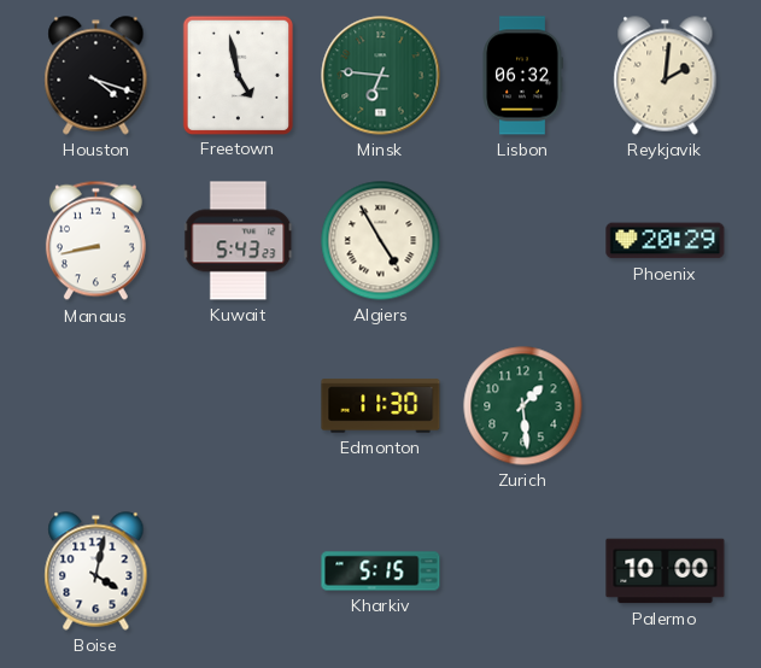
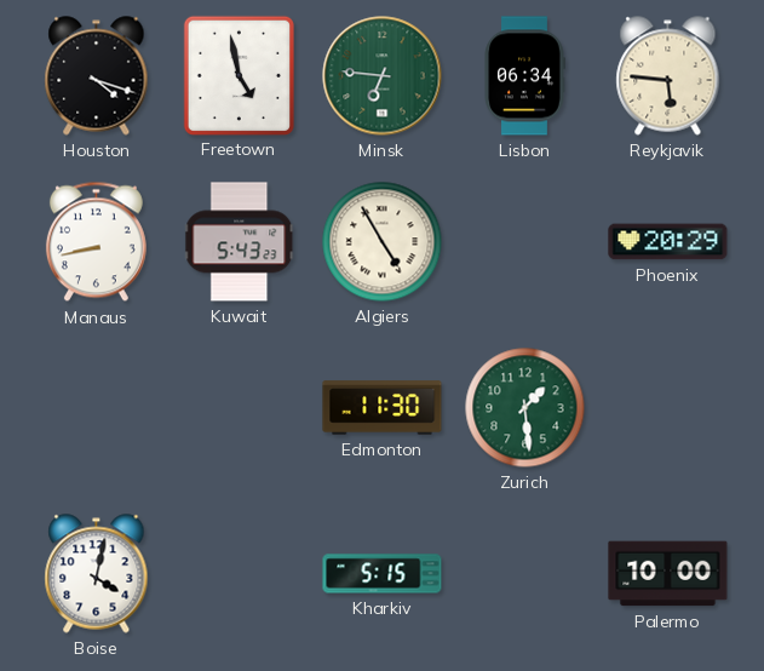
Lisbon: 06:32 -> 06:34
Reykjavik: 2:01 -> 5:46
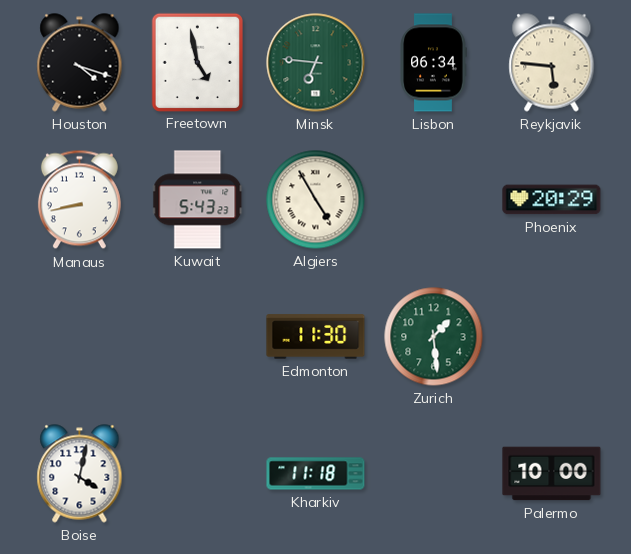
Kharkiv: 5:15 -> 11:18
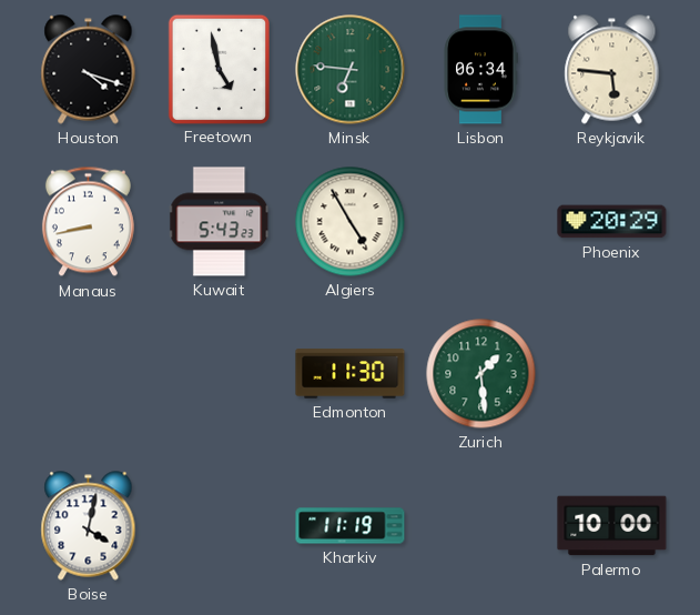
Kharkiv: 11:18 -> 11:19
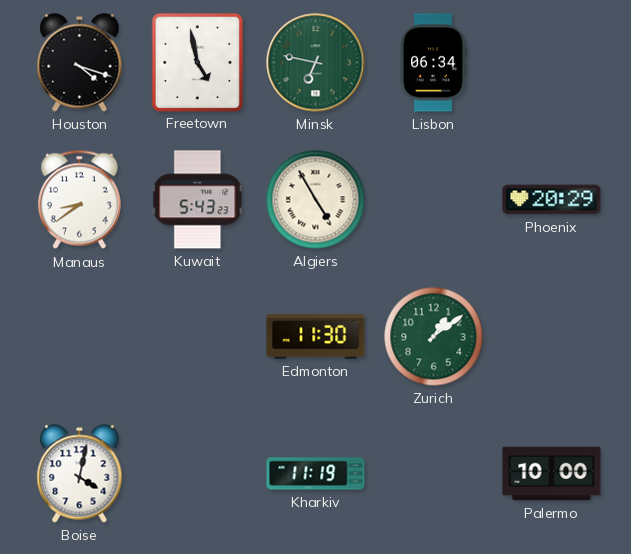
Minsk: 6:46 -> 6:47
Reykjavik: 5:46 -> none
Manaus: 8:43 -> 8:39
Zurich: 1:29 -> 1:09
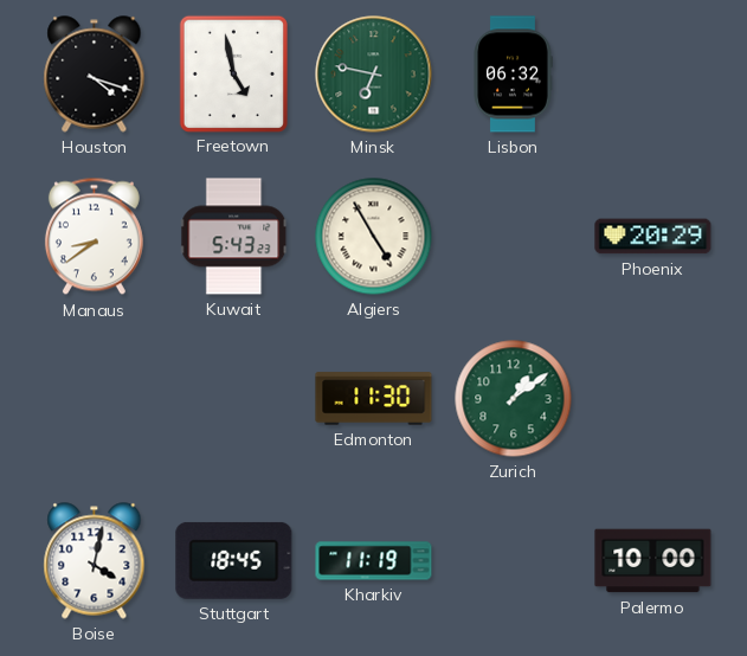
Lisbon: 06:34 -> 06:32
Stuttgart: none -> 18:45
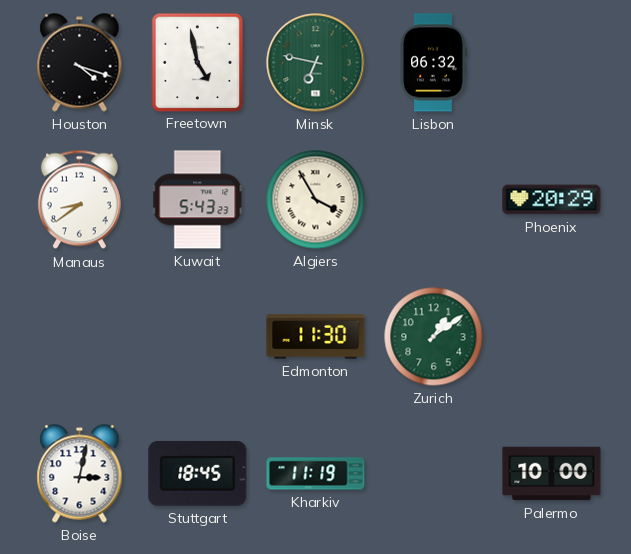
Algiers: 4:55 -> 3:55
Boise: 4:02 -> 3:02
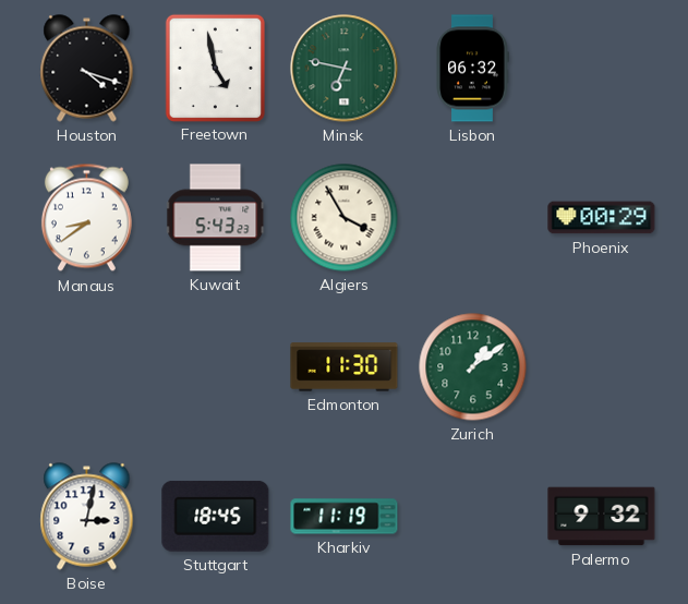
Phoenix: 20:29 -> 00:29
Palermo: 10:00 -> 9:32
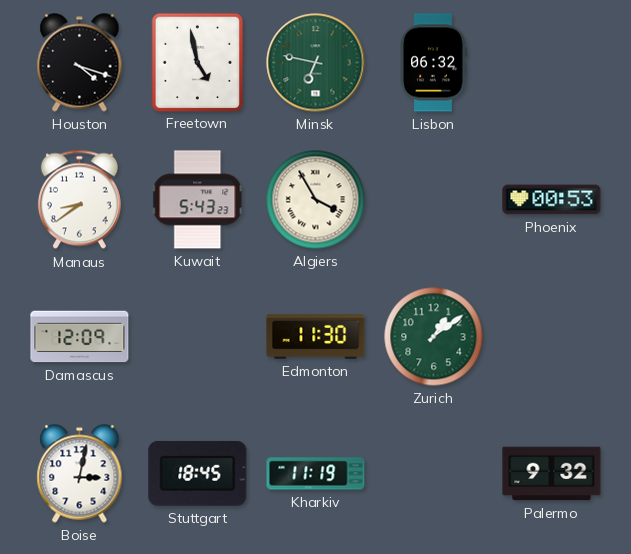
Phoenix: 00:29 -> 00:53
Damascus: none -> 12:09
